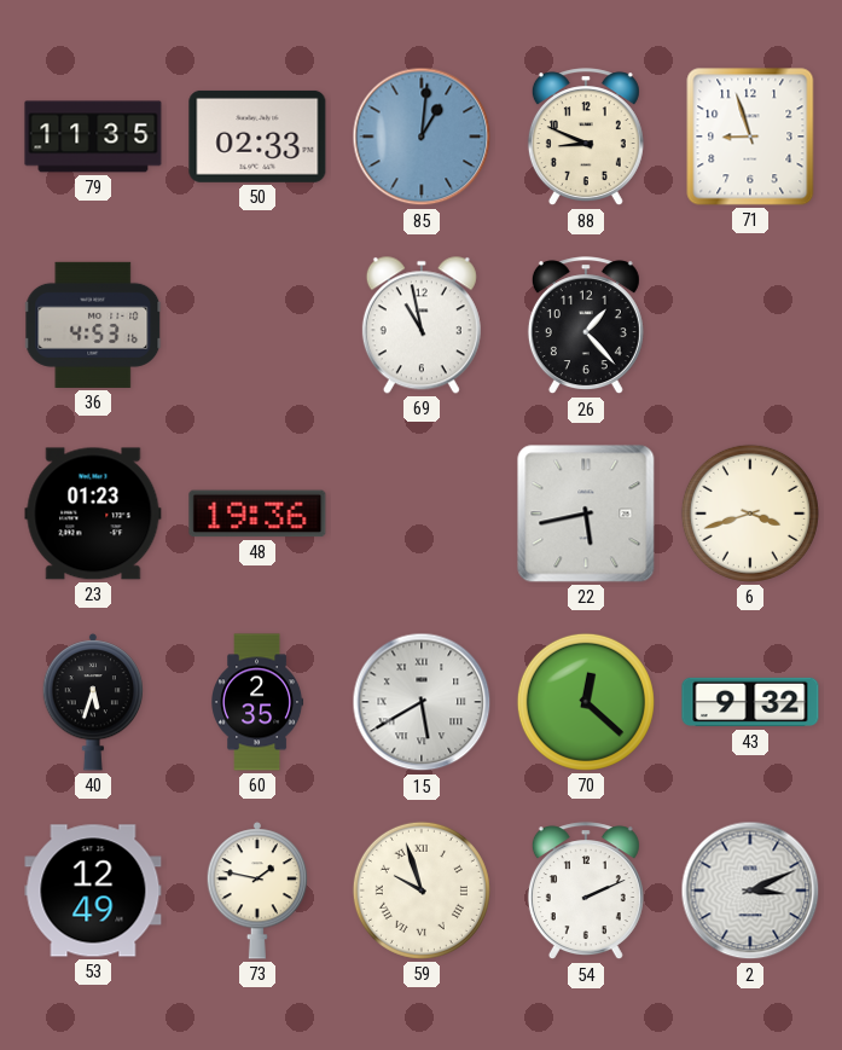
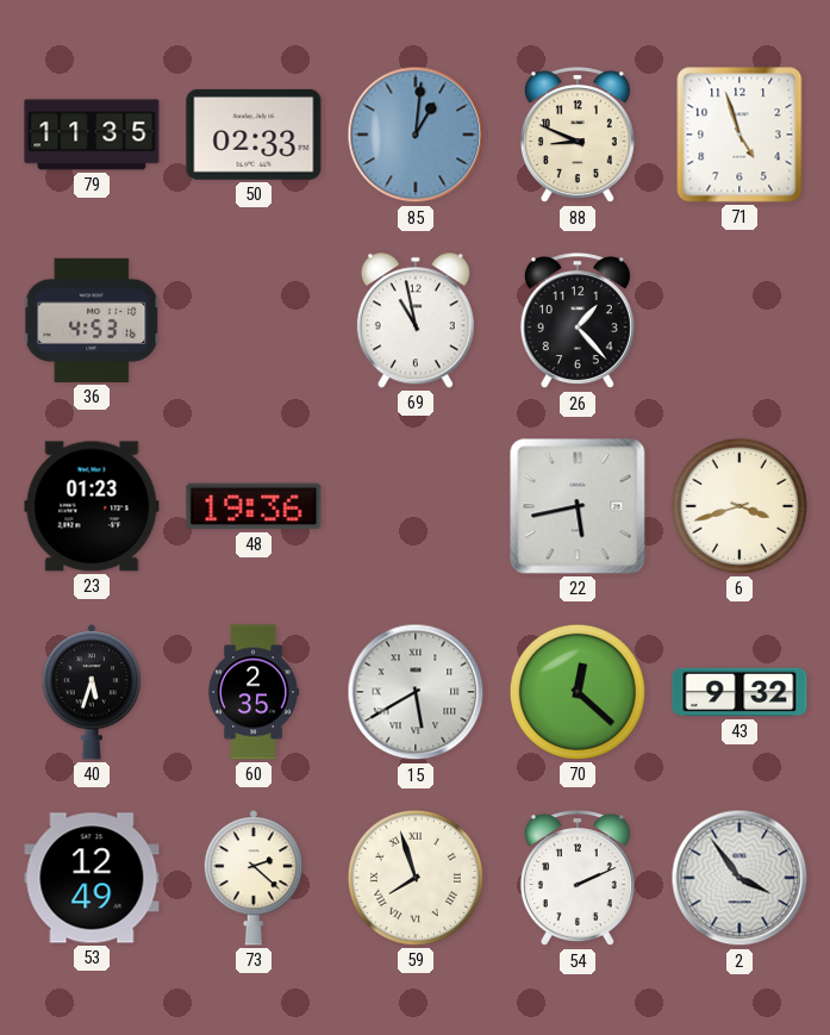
71: 8:57 -> 4:57
73: 1:47 -> 2:22
59: 9:57 -> 7:57
2: 3:11 -> 3:54
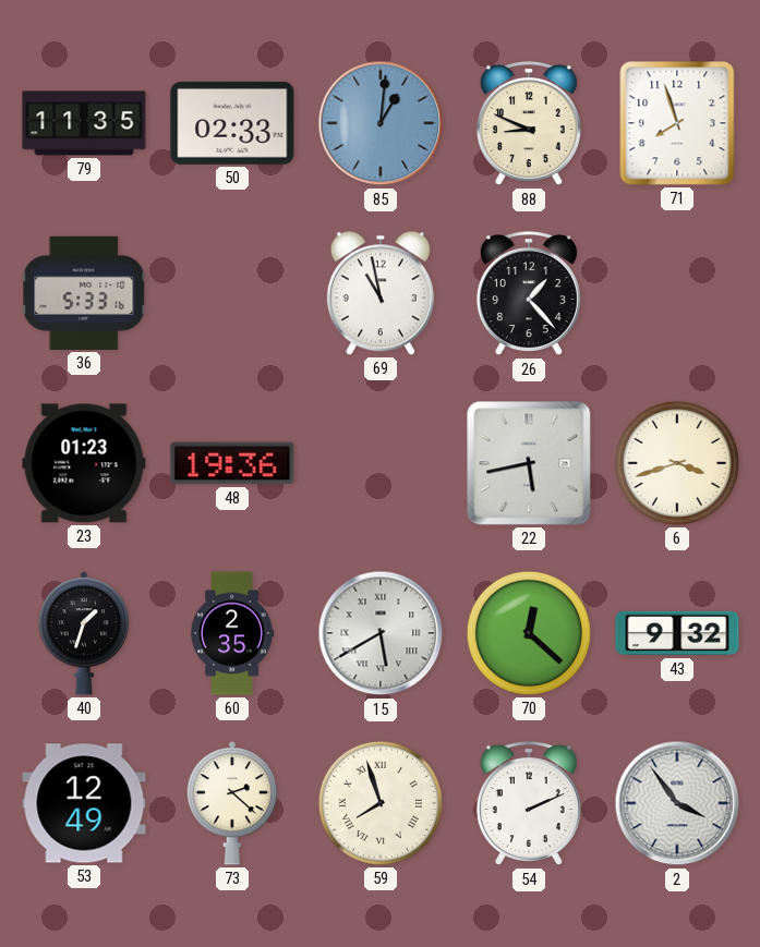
71: 4:57 -> 7:57
36: 4:53 -> 5:33
40: 5:33 -> 1:33
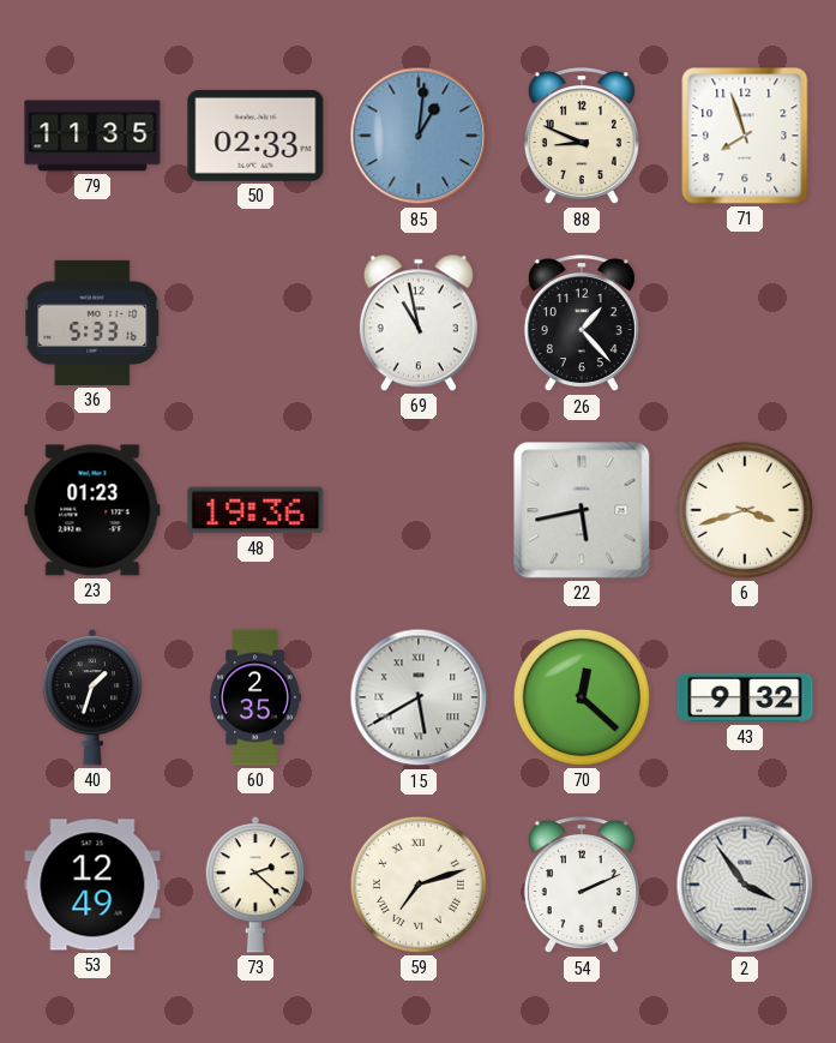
59: 7:57 -> 7:12
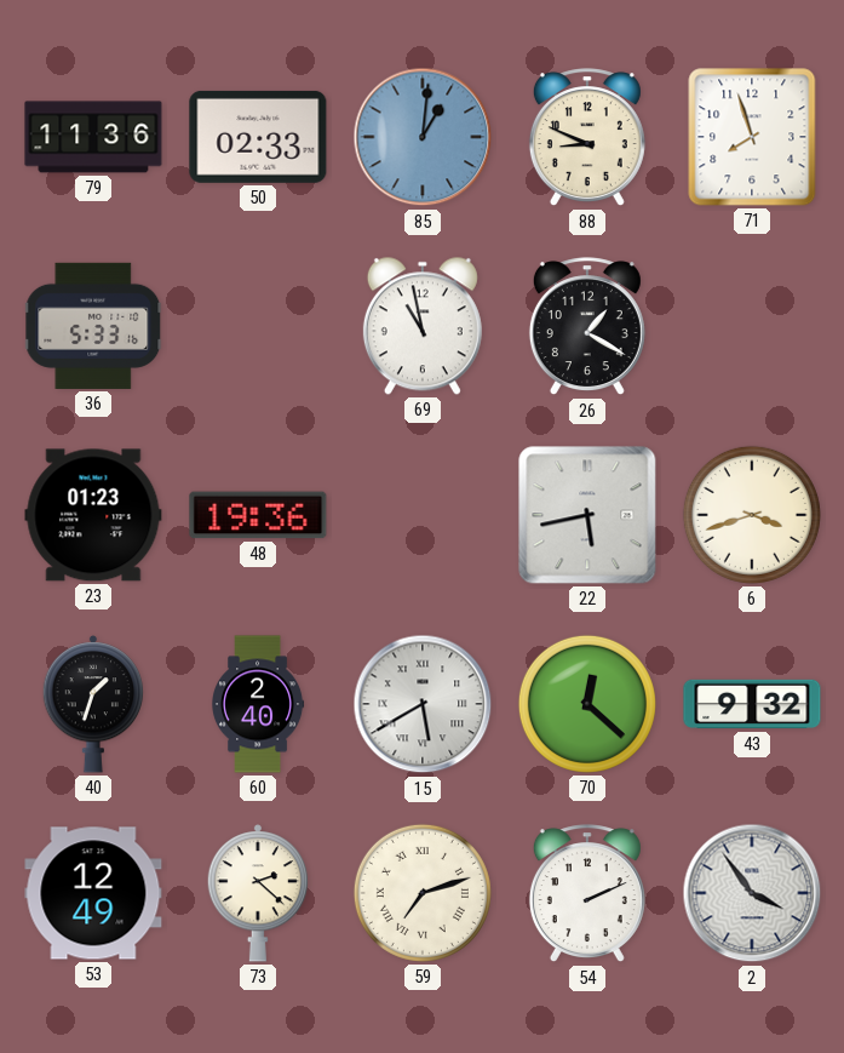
79: 11:35 -> 11:36
26: 1:23 -> 1:20
60: 2:35 -> 2:40
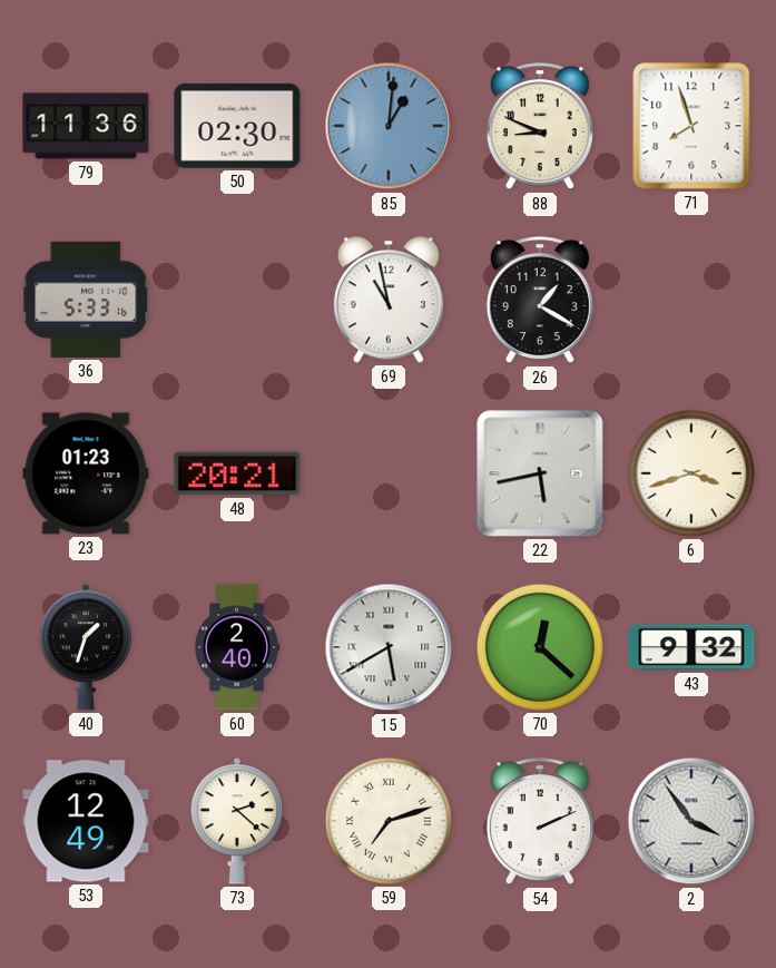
50: 02:33 -> 02:30
48: 19:36 -> 20:21
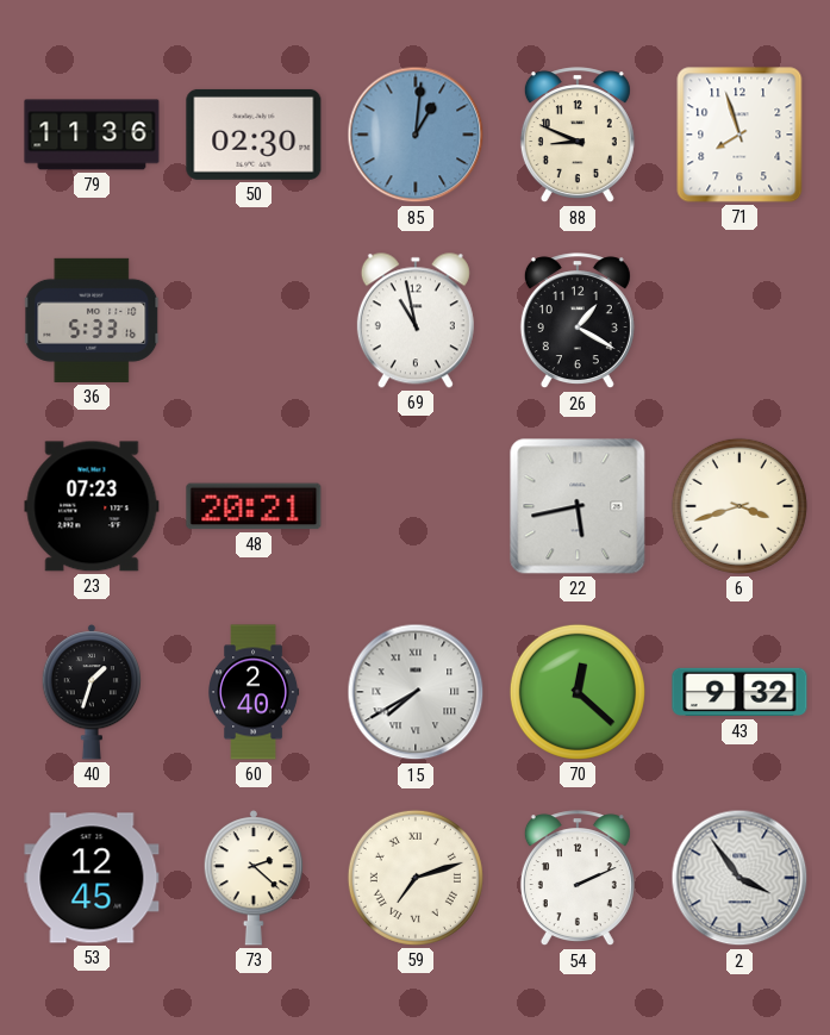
23: 01:23 -> 07:23
15: 5:40 -> 7:40
53: 12:49 -> 12:45
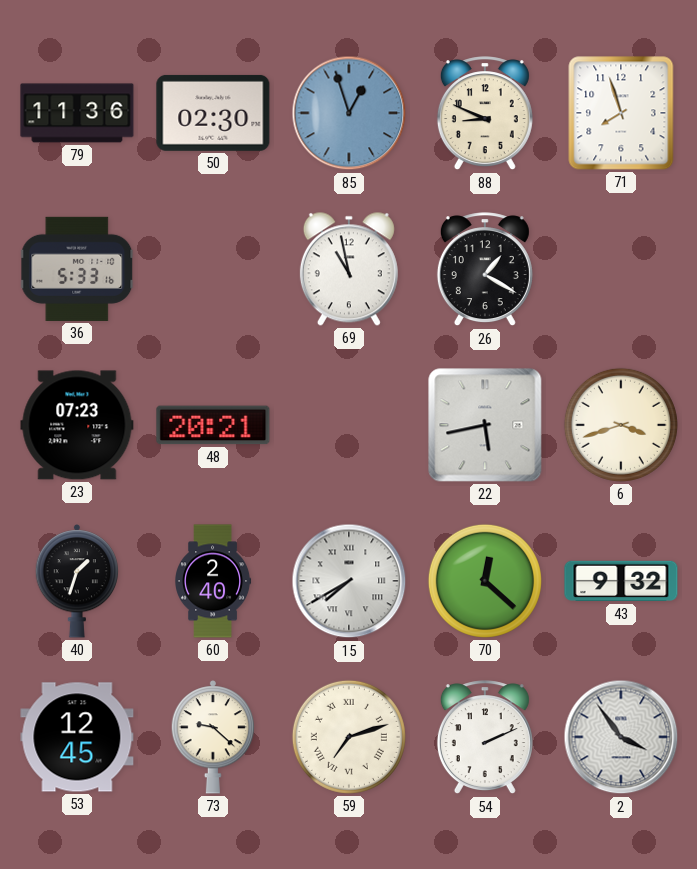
85: 1:01 -> 12:57
73: 2:22 -> 9:22
